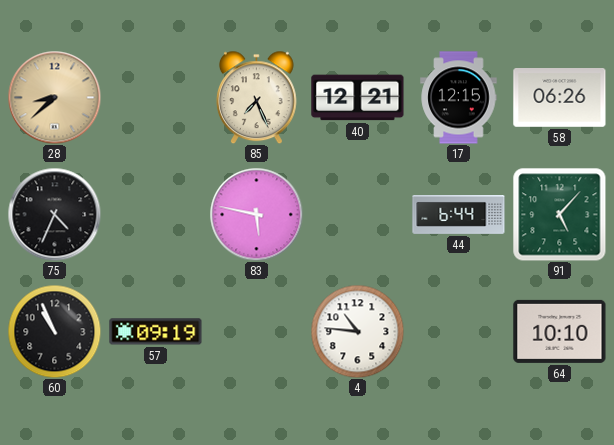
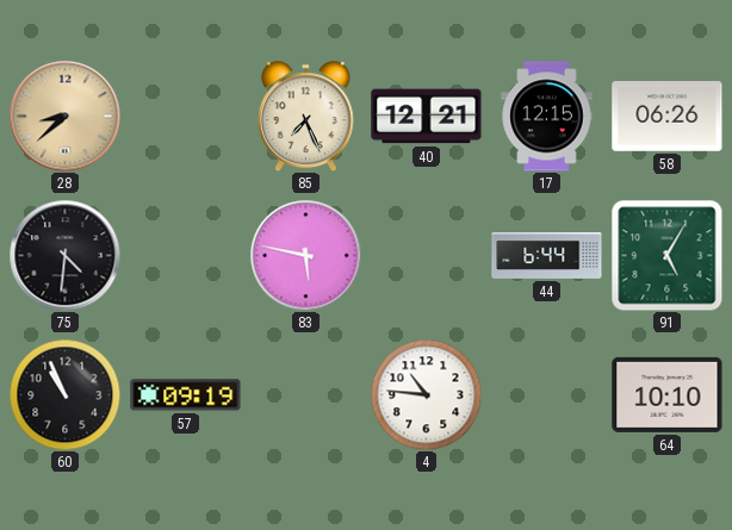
75: 4:34 -> 4:31
91: 5:07 -> 5:05
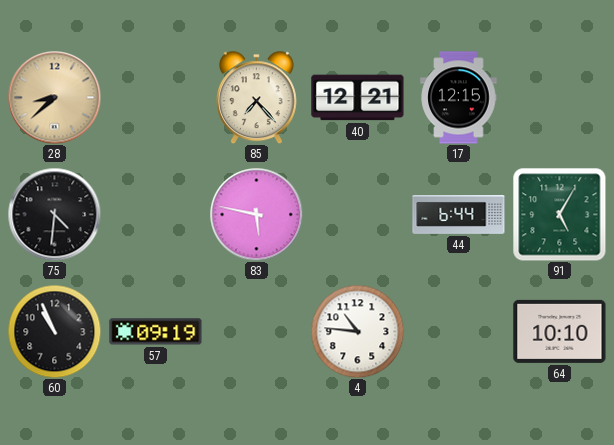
85: 7:26 -> 7:23
58: 06:26 -> none
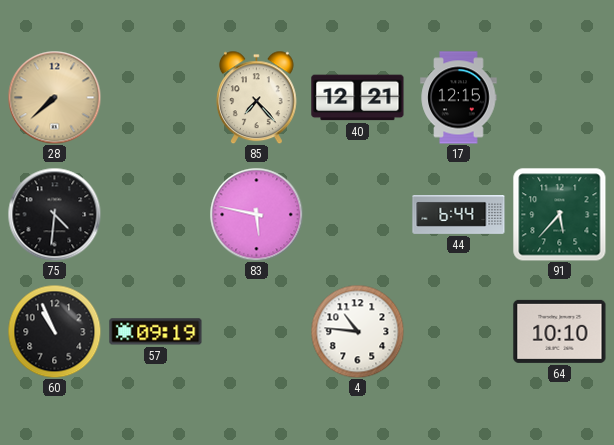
28: 8:38 -> 7:38
91: 5:05 -> 5:37
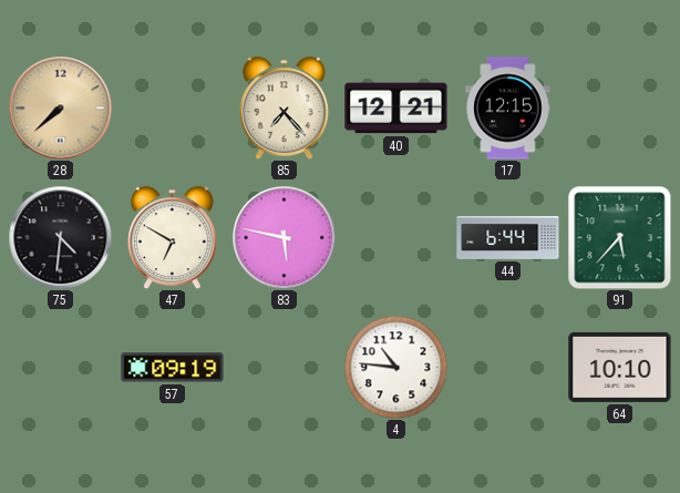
47: none -> 6:50
60: 10:56 -> none
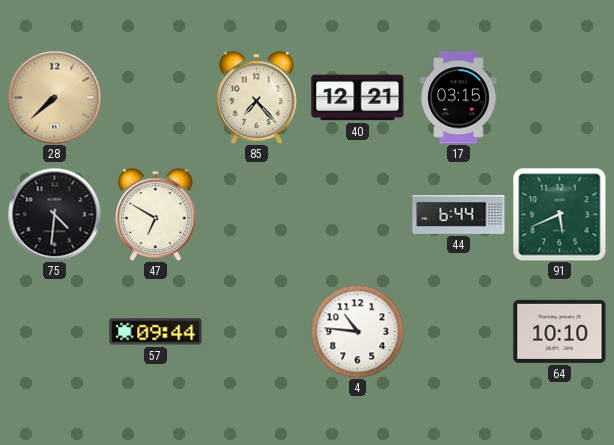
17: 12:15 -> 03:15
83: 5:47 -> none
91: 5:37 -> 5:41
57: 09:19 -> 09:44
